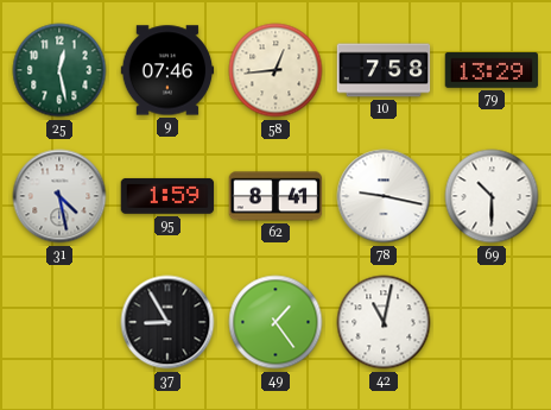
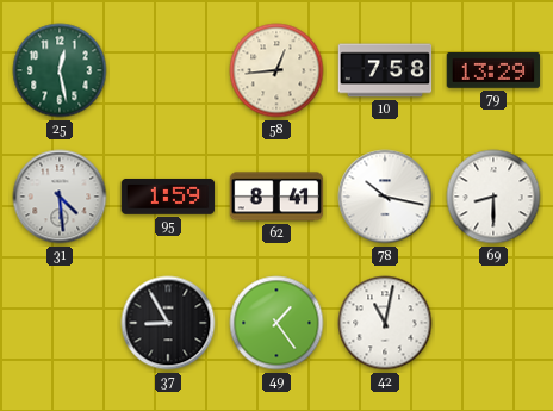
9: 07:46 -> none
31: 4:28 -> 4:29
78: 9:17 -> 10:17
69: 10:30 -> 8:30
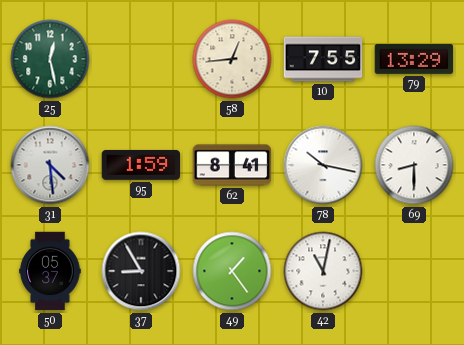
10: 7:58 -> 7:55
50: none -> 05:37
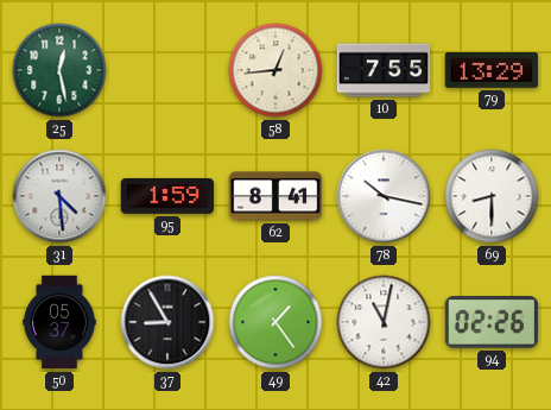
94: none -> 02:26
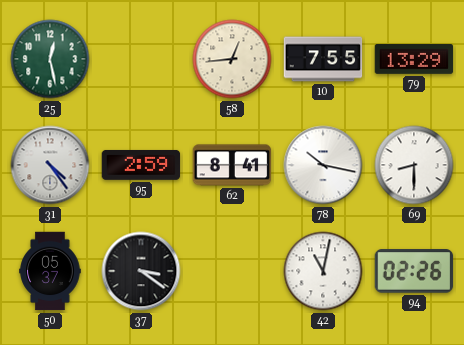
31: 4:29 -> 4:24
95: 1:59 -> 2:59
37: 8:55 -> 3:21
49: 1:24 -> none
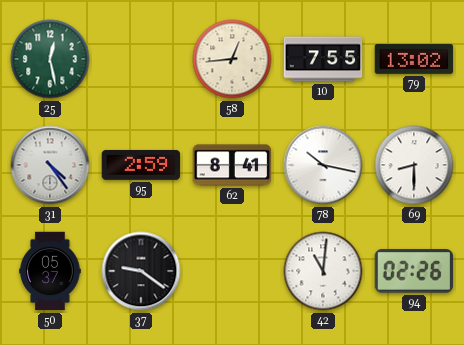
79: 13:29 -> 13:02
37: 3:21 -> 9:21
42: 11:02 -> 11:01
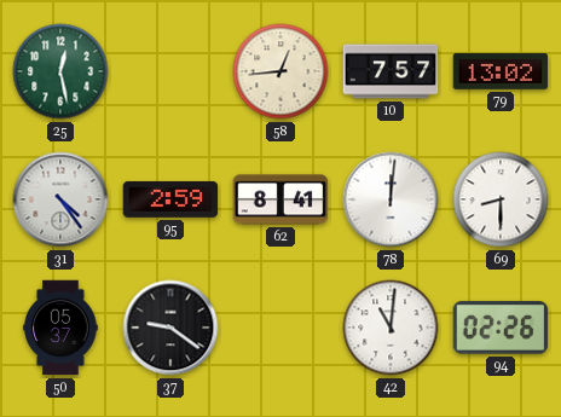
10: 7:55 -> 7:57
78: 10:17 -> 12:01
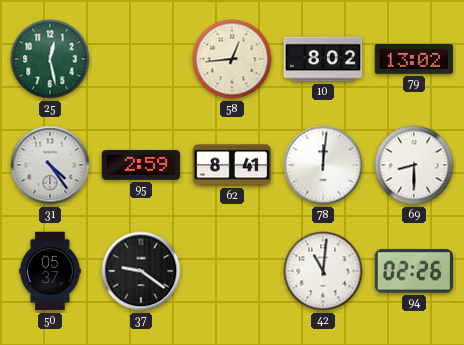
10: 7:57 -> 8:02
